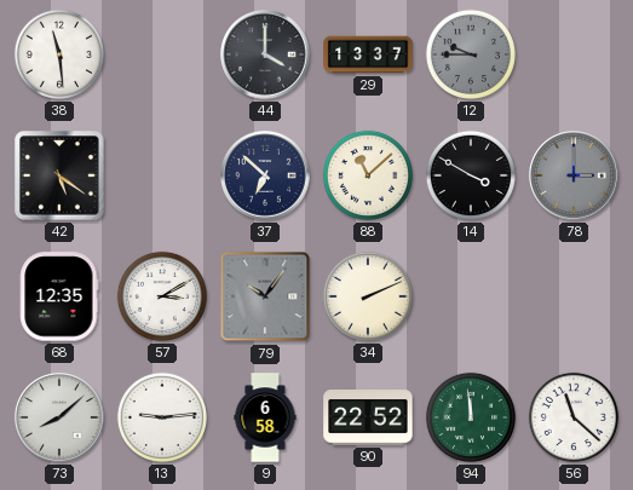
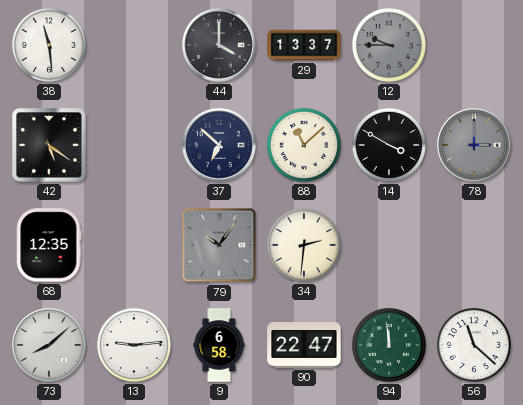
57: 3:10 -> none
34: 2:11 -> 2:31
90: 22:52 -> 22:47
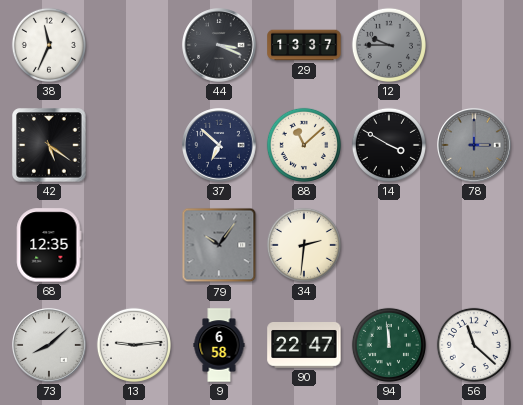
38: 11:29 -> 11:34
44: 4:00 -> 3:19
